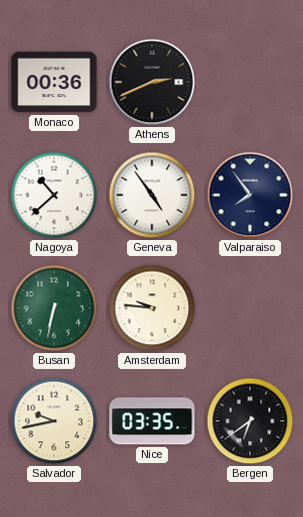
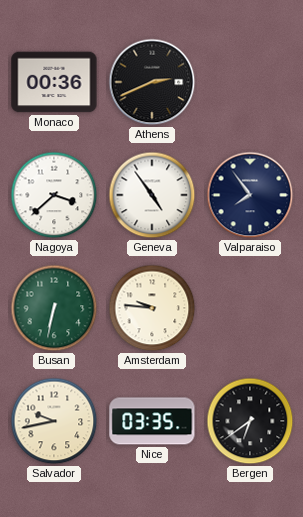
Nagoya: 10:38 -> 3:38
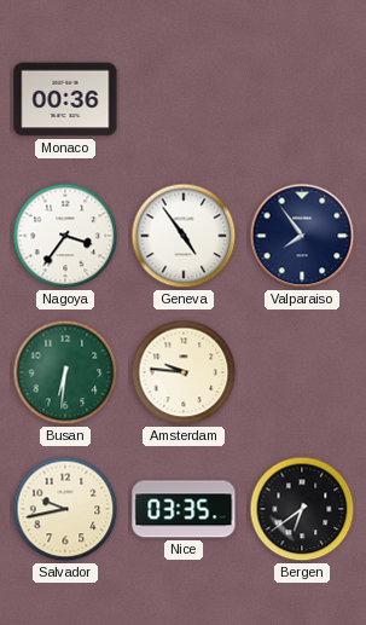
Athens: 2:41 -> none
Nagoya: 3:38 -> 3:36
Busan: 6:32 -> 6:31
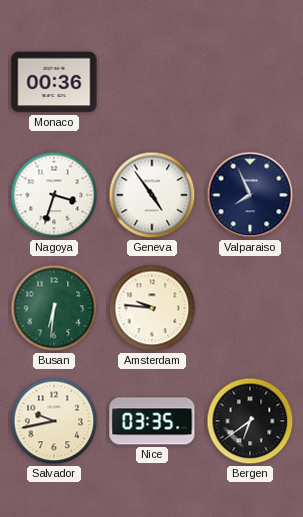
Nagoya: 3:36 -> 3:33
Valparaiso: 7:54 -> 7:56
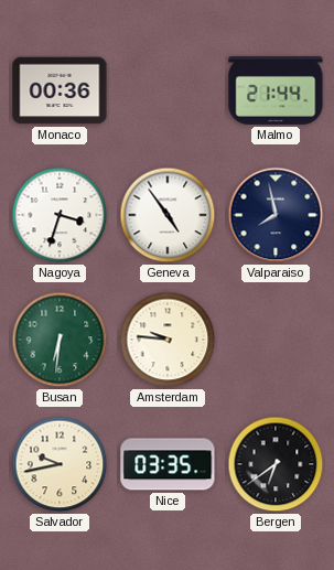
Malmo: none -> 21:44
Valparaiso: 7:56 -> 7:58
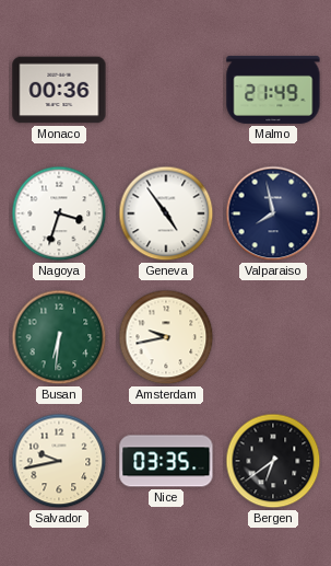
Malmo: 21:44 -> 21:49
Amsterdam: 9:46 -> 9:43
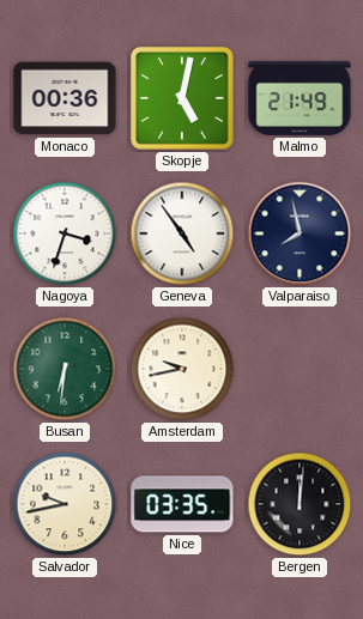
Skopje: none -> 5:02
Bergen: 6:39 -> 12:01
